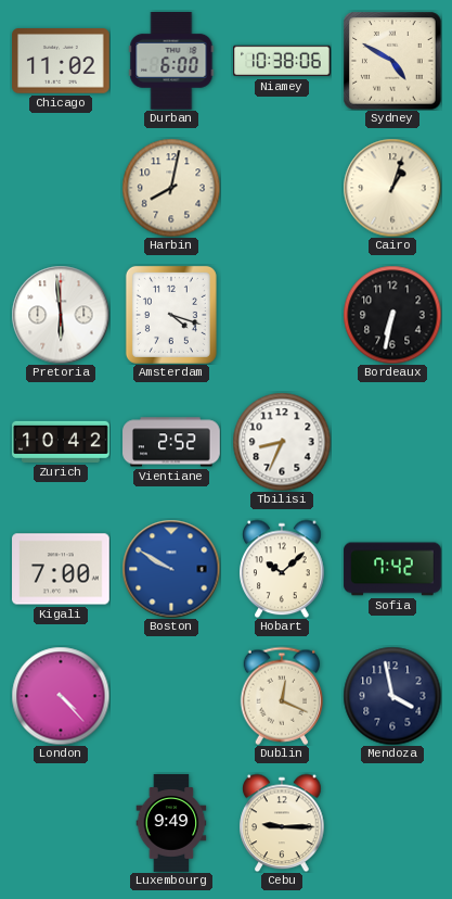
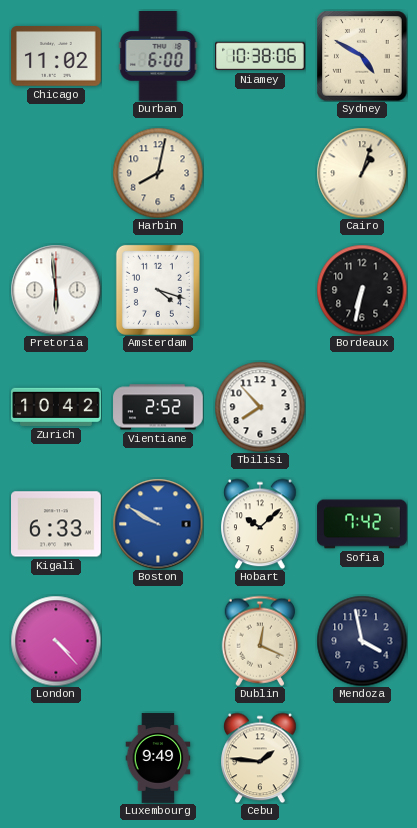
Tbilisi: 8:34 -> 7:53
Kigali: 7:00 -> 6:33
Cebu: 9:15 -> 1:46
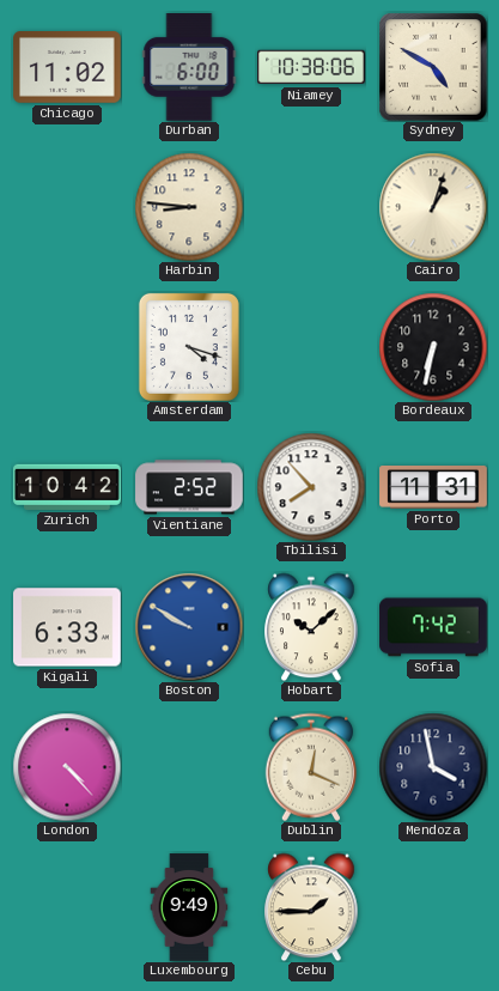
Harbin: 8:02 -> 8:46
Pretoria: 5:59 -> none
Porto: none -> 11:31
Cebu: 1:46 -> 1:45
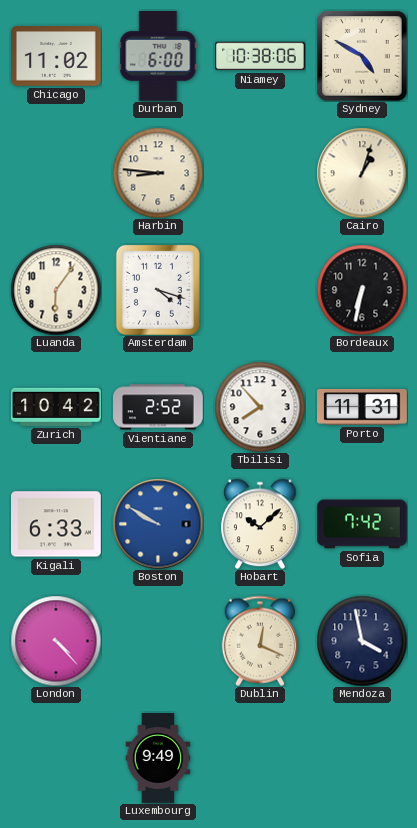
Luanda: none -> 6:06
Cebu: 1:45 -> none
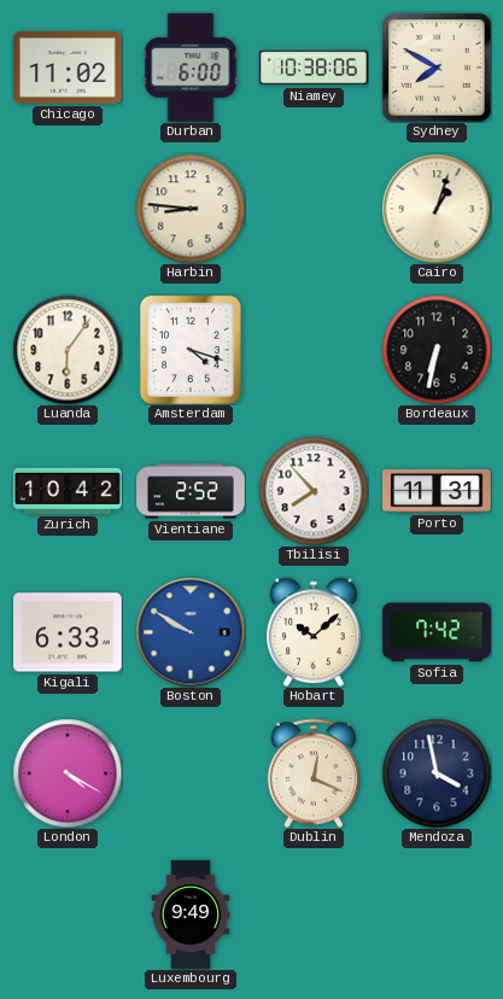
Sydney: 4:50 -> 7:50
London: 4:23 -> 4:20
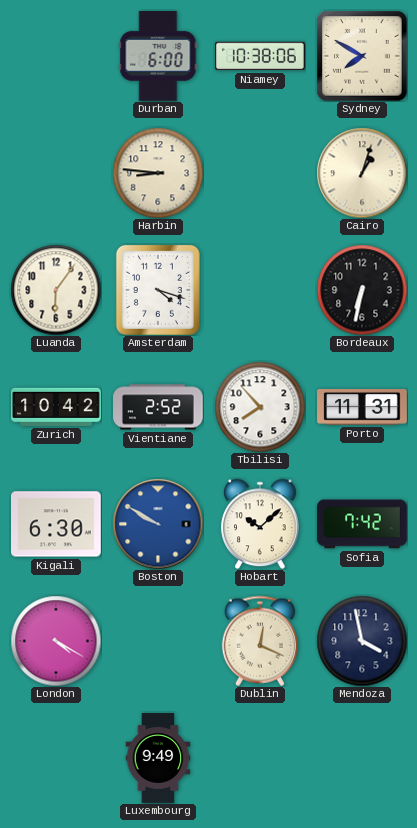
Chicago: 11:02 -> none
Kigali: 6:33 -> 6:30
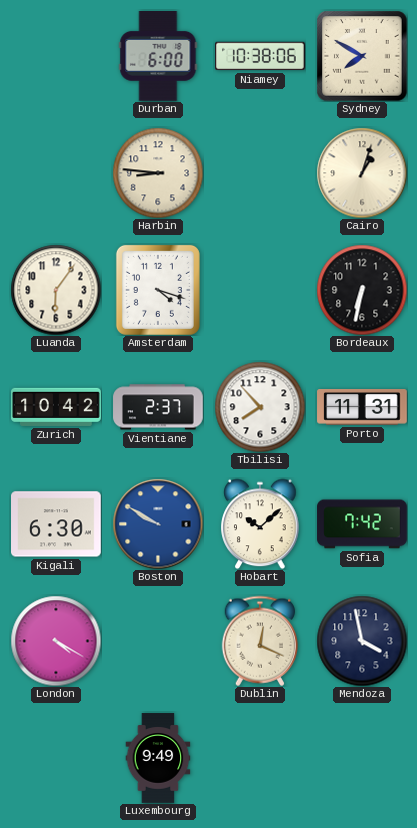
Vientiane: 2:52 -> 2:37
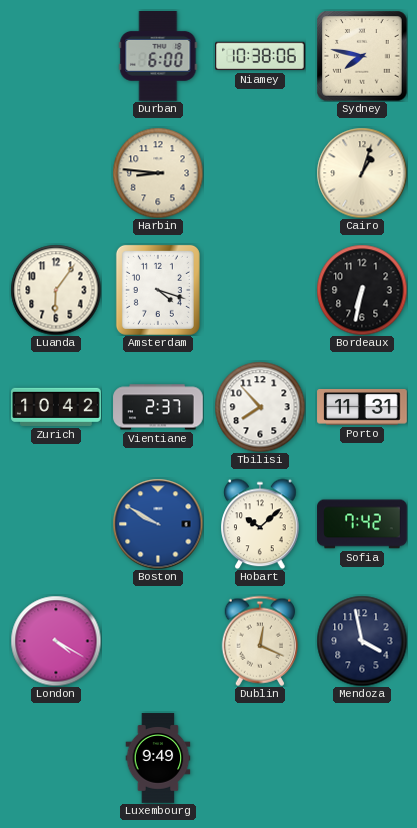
Sydney: 7:50 -> 7:47
Kigali: 6:30 -> none
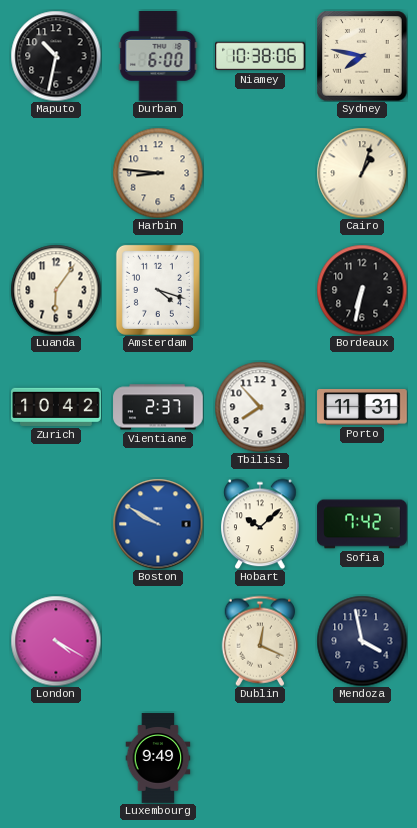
Maputo: none -> 10:32
